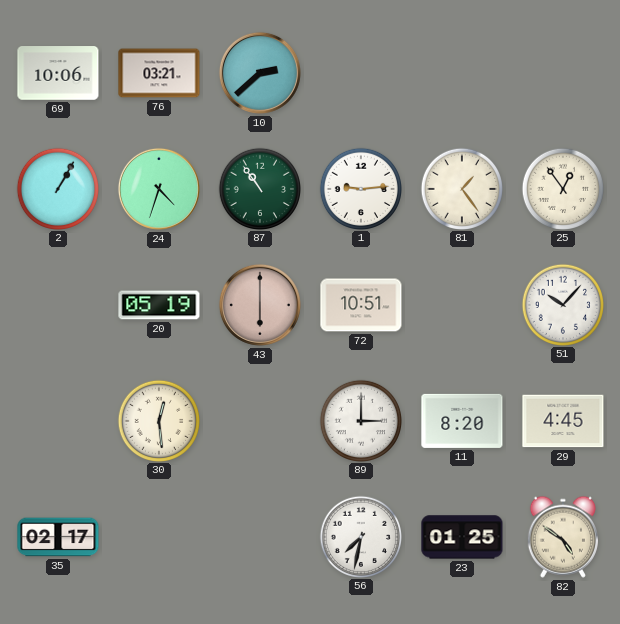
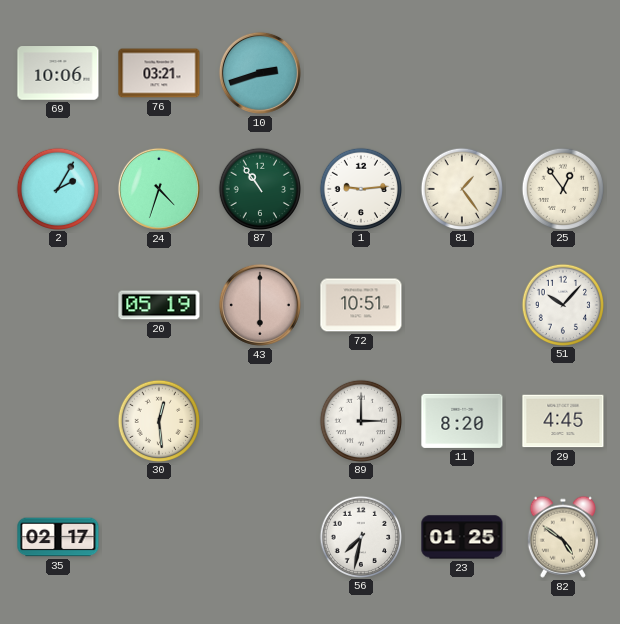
10: 2:38 -> 2:42
2: 1:05 -> 2:05
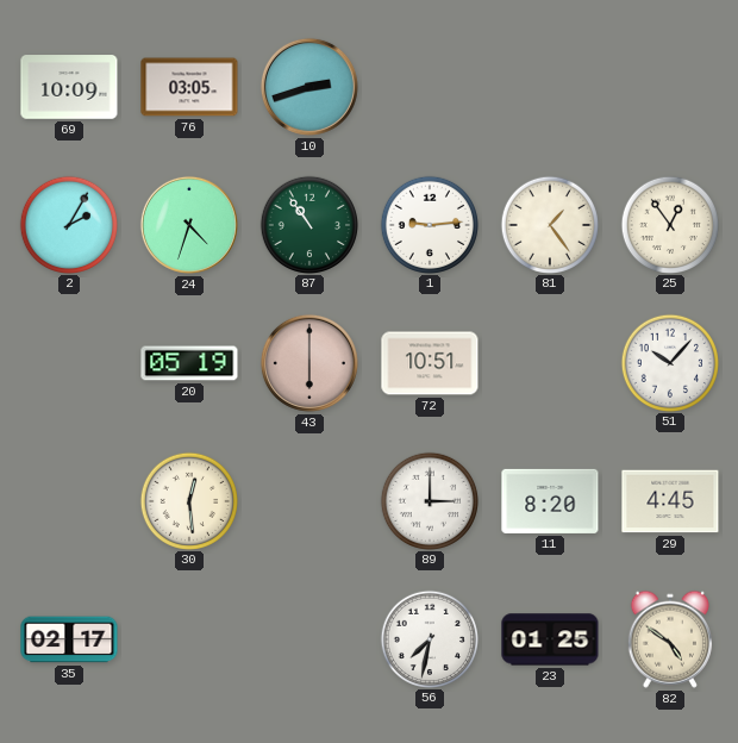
69: 10:06 -> 10:09
76: 03:21 -> 03:05
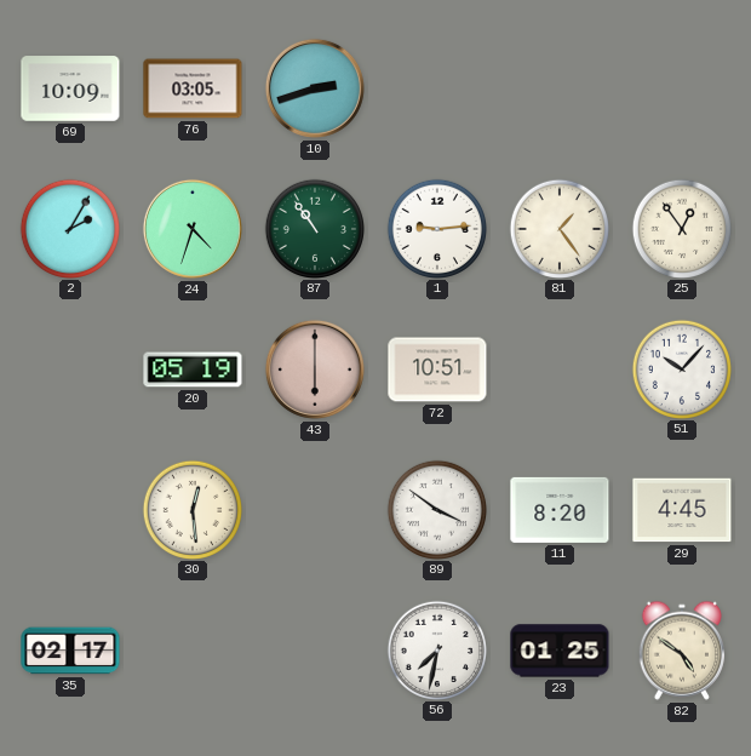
89: 3:00 -> 3:51
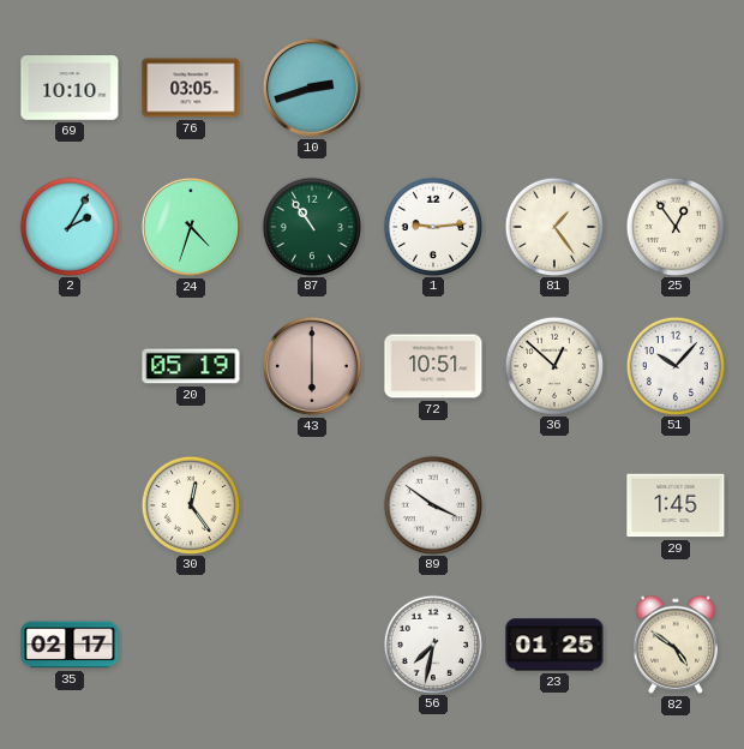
69: 10:09 -> 10:10
36: none -> 12:52
30: 12:29 -> 12:24
11: 8:20 -> none
29: 4:45 -> 1:45
